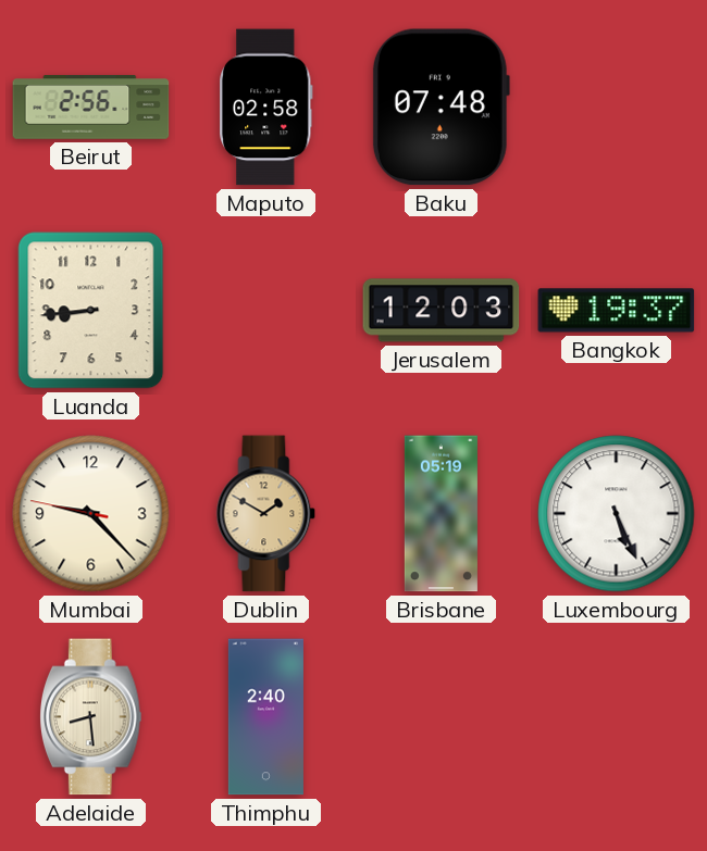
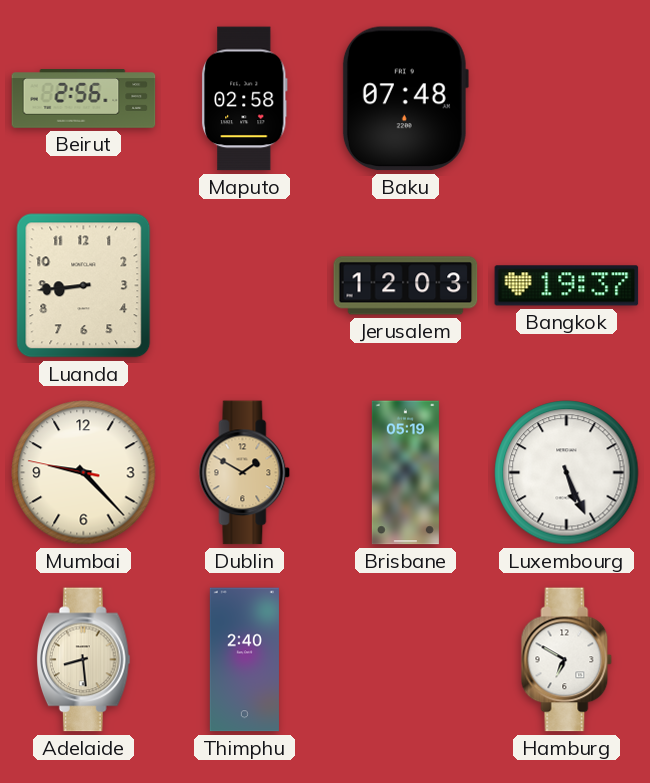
Hamburg: none -> 6:50
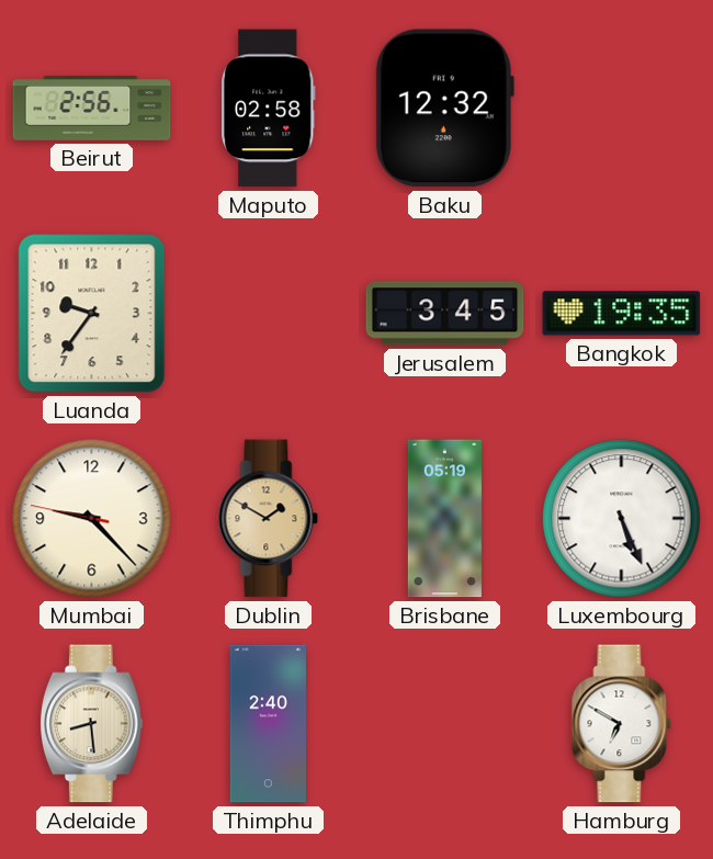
Baku: 07:48 -> 12:32
Luanda: 8:44 -> 9:36
Jerusalem: 12:03 -> 3:45
Bangkok: 19:37 -> 19:35
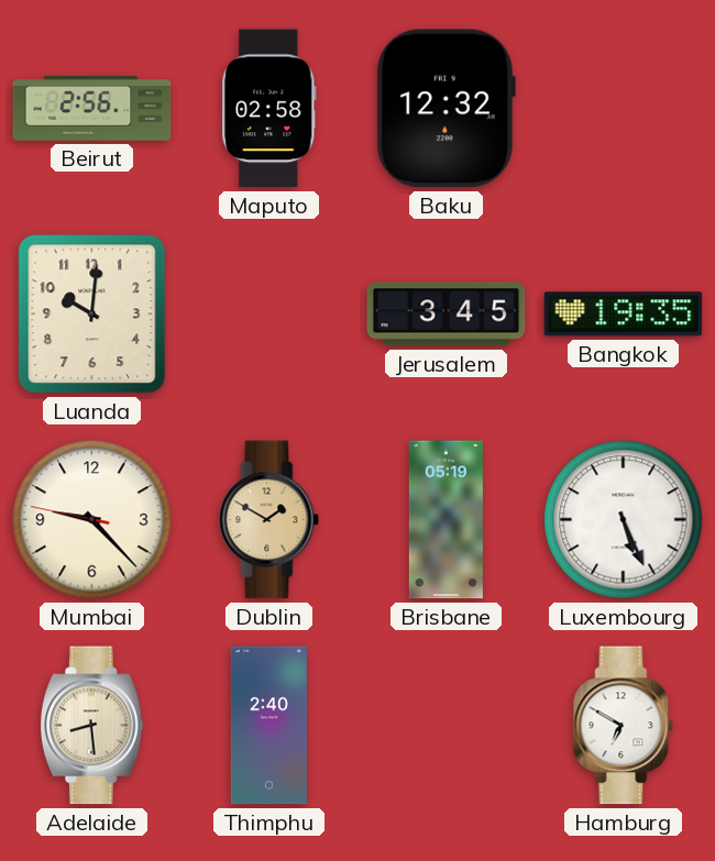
Luanda: 9:36 -> 10:01
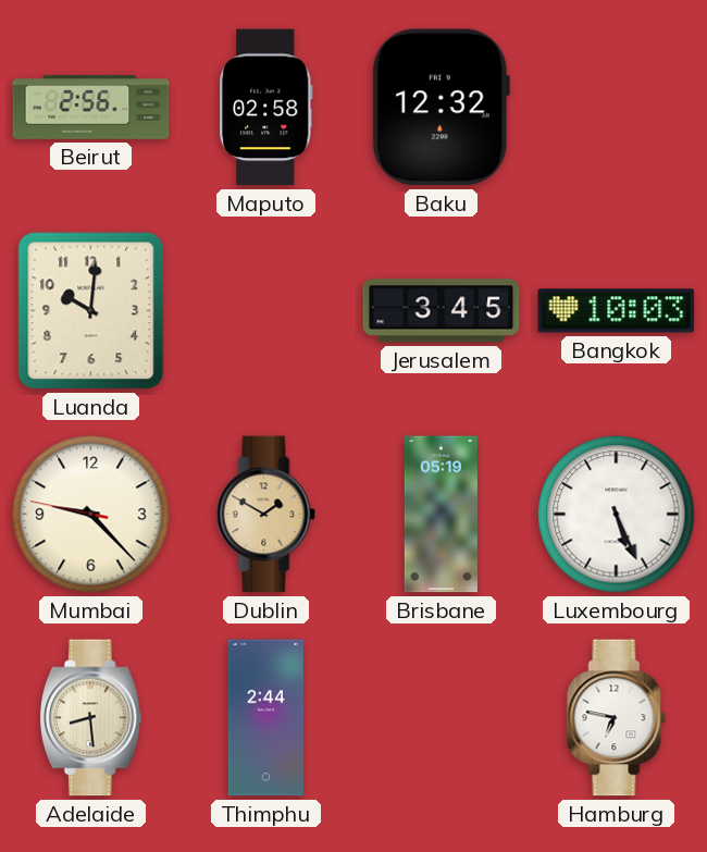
Bangkok: 19:35 -> 10:03
Thimphu: 2:40 -> 2:44
Hamburg: 6:50 -> 6:47
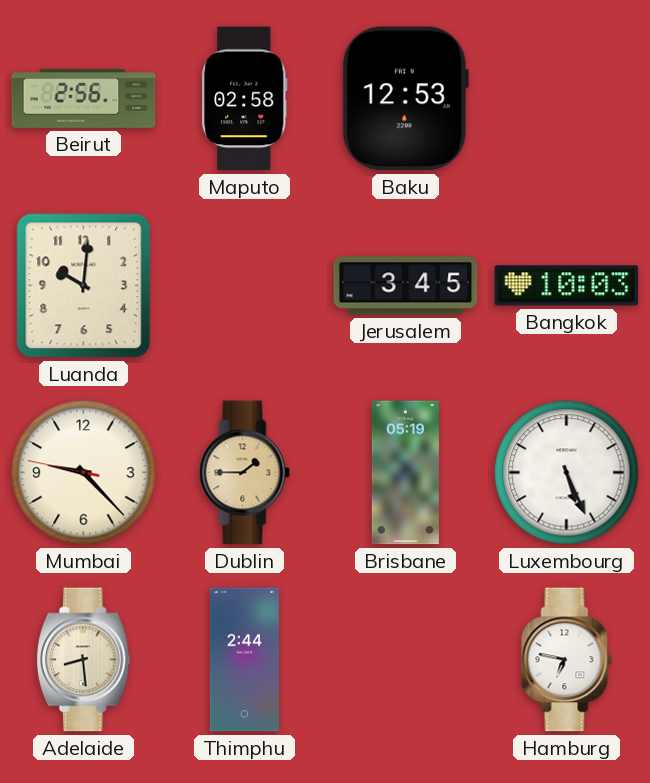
Baku: 12:32 -> 12:53
Dublin: 1:50 -> 1:45
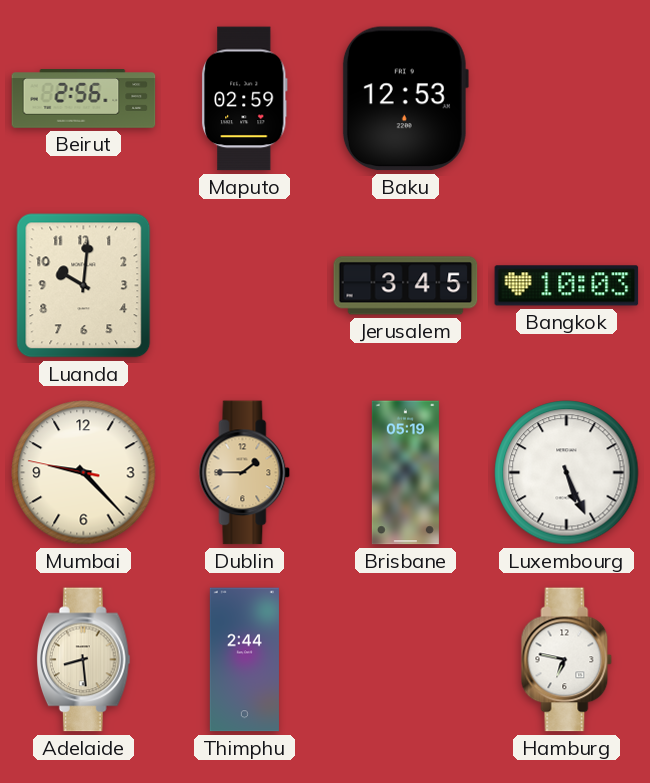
Maputo: 02:58 -> 02:59
